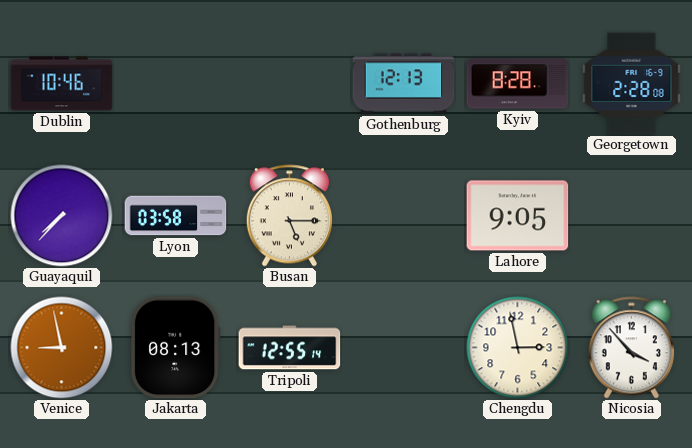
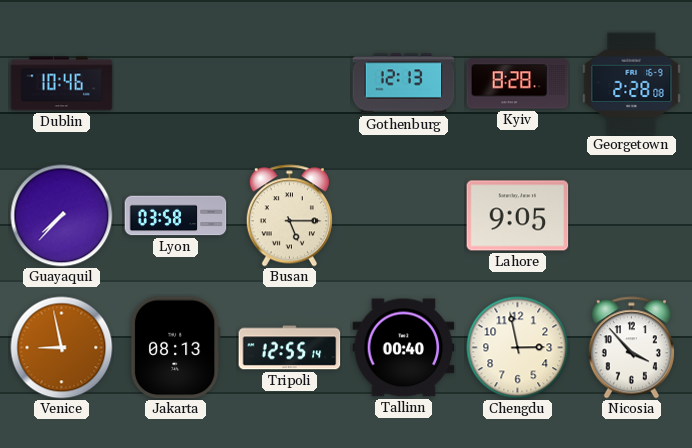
Tallinn: none -> 00:40
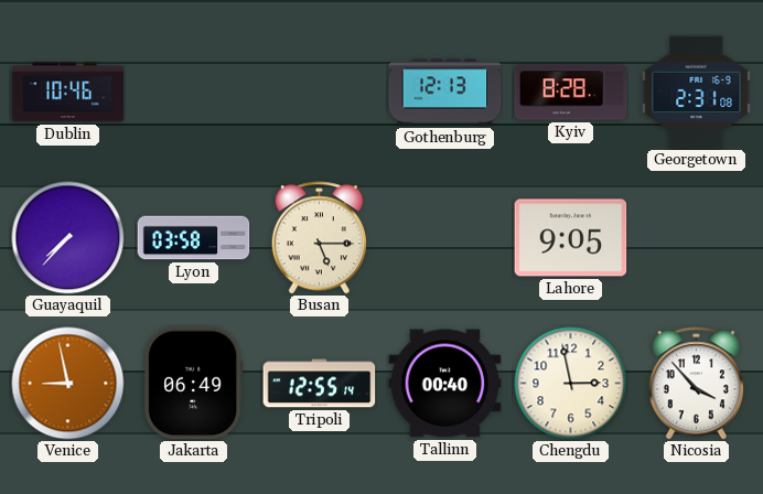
Georgetown: 2:28 -> 2:31
Jakarta: 08:13 -> 06:49
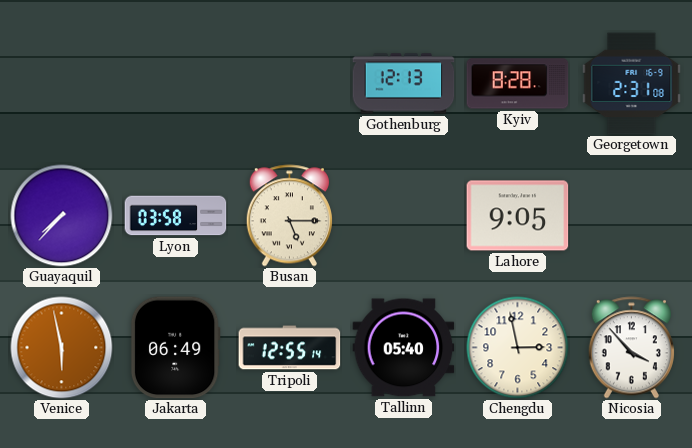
Dublin: 10:46 -> none
Venice: 8:58 -> 5:58
Tallinn: 00:40 -> 05:40
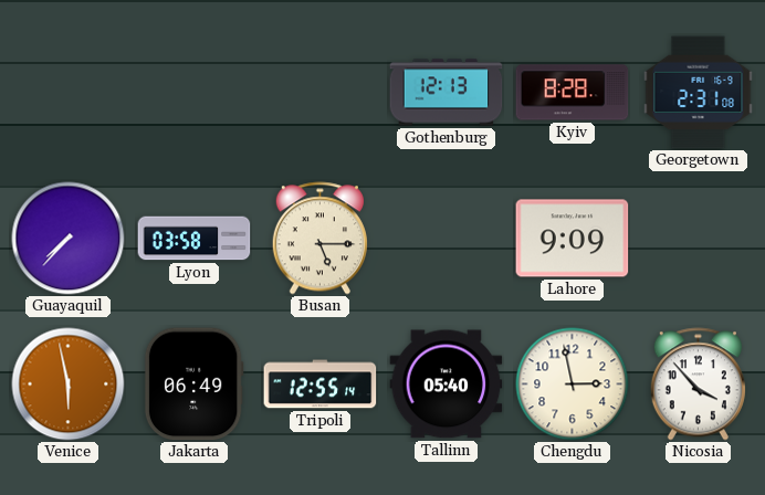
Lahore: 9:05 -> 9:09
